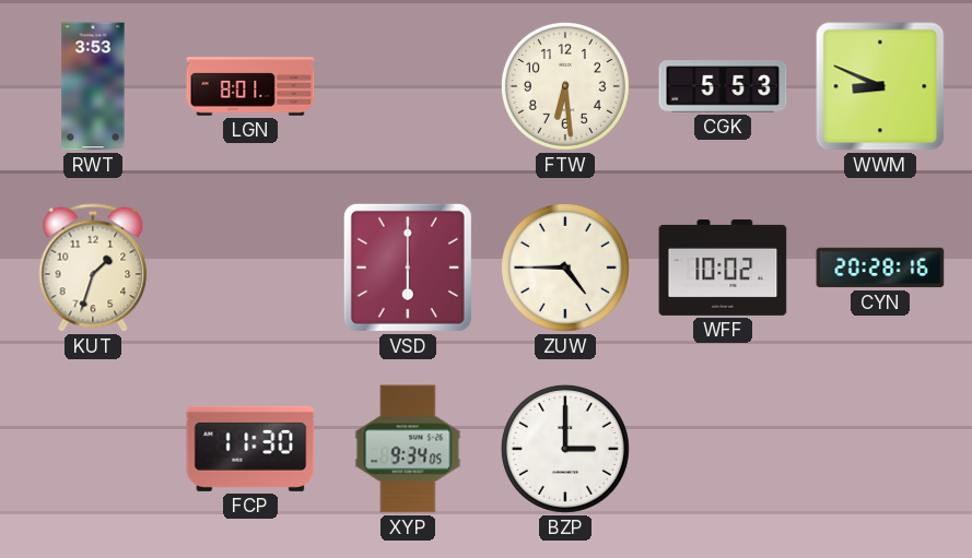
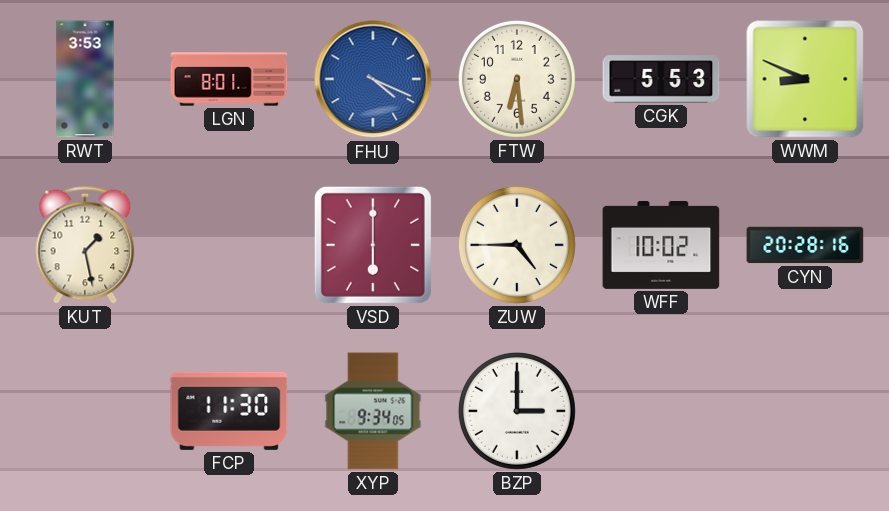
FHU: none -> 4:19
KUT: 1:33 -> 1:28
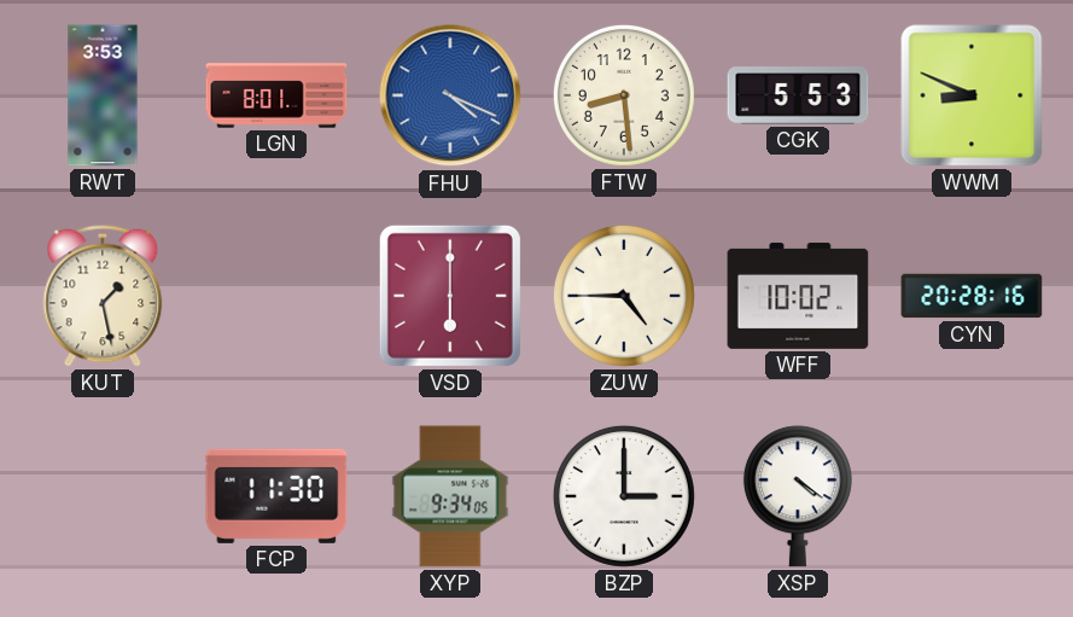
FTW: 6:29 -> 8:29
XSP: none -> 4:21
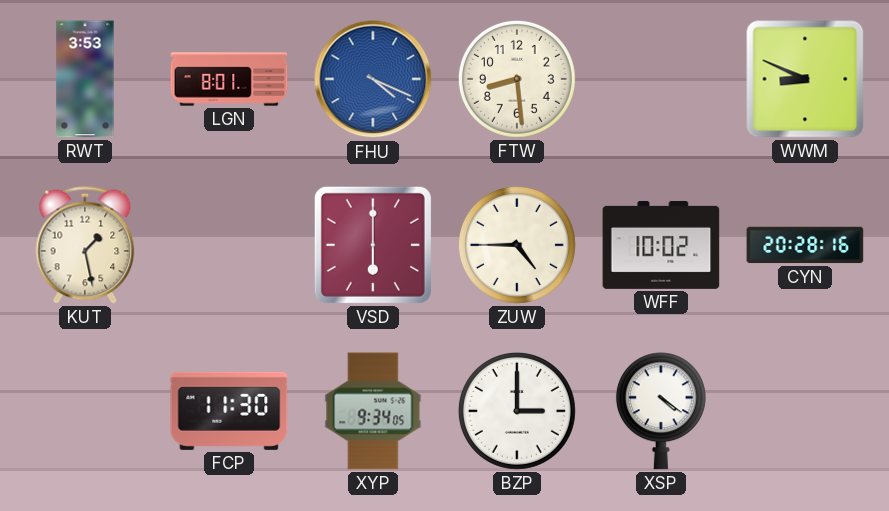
CGK: 5:53 -> none
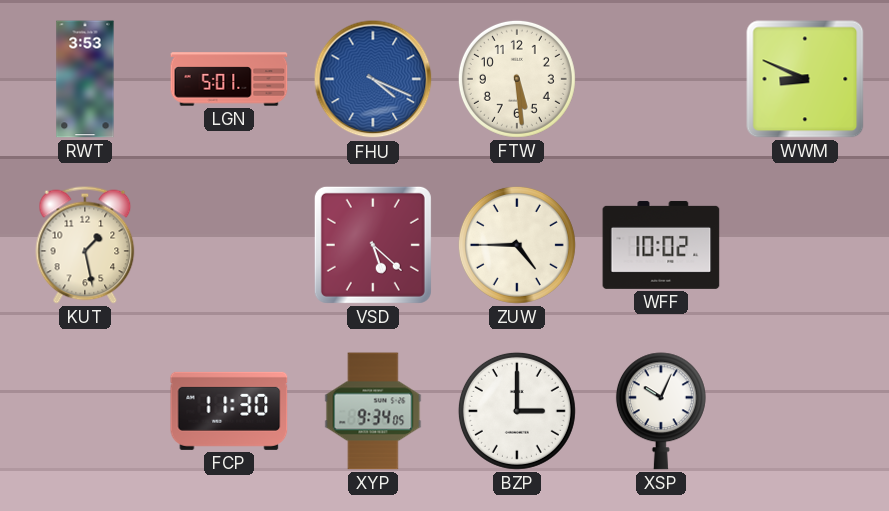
LGN: 8:01 -> 5:01
FTW: 8:29 -> 5:29
VSD: 6:00 -> 5:22
CYN: 20:28 -> none
XSP: 4:21 -> 10:04
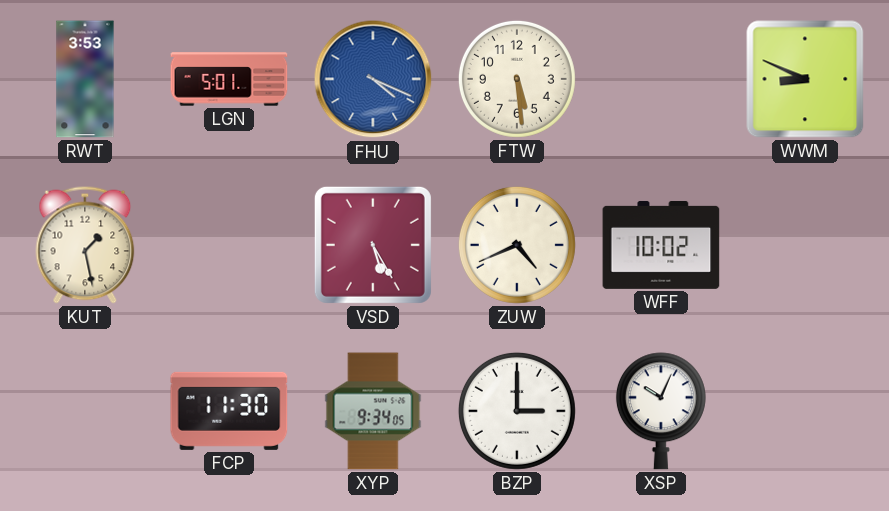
VSD: 5:22 -> 5:25
ZUW: 4:45 -> 4:41
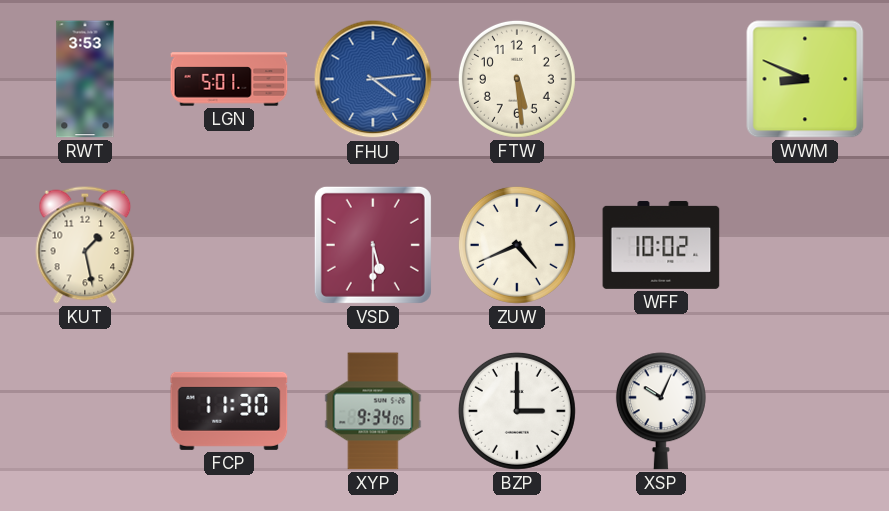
FHU: 4:19 -> 4:14
VSD: 5:25 -> 5:30
